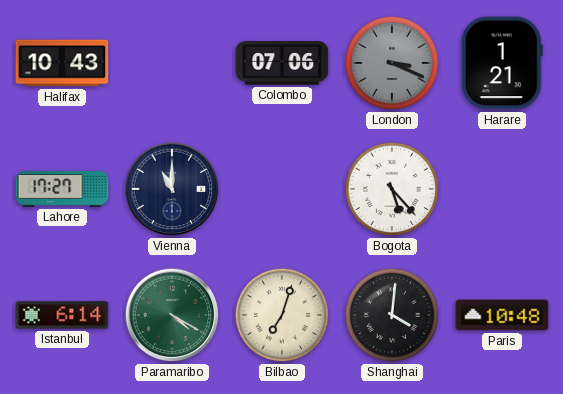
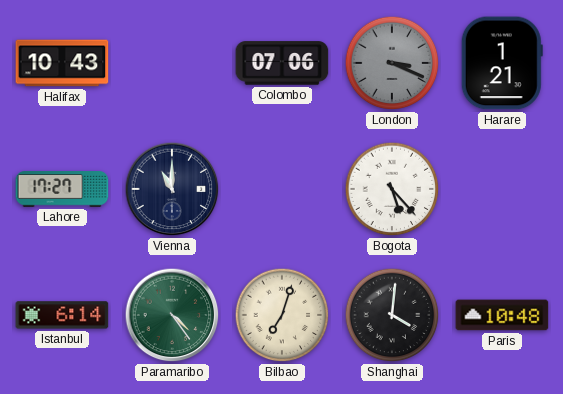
Paramaribo: 4:20 -> 4:24
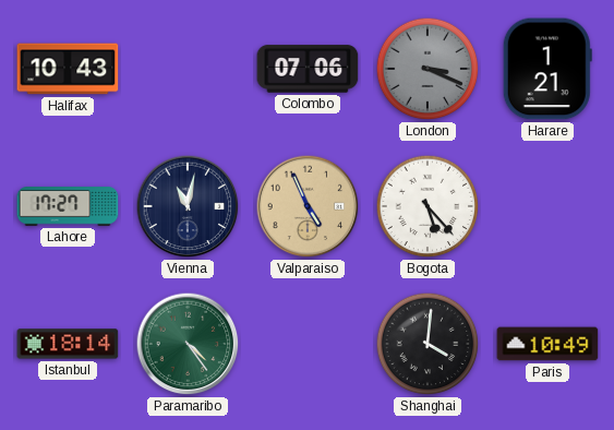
Vienna: 11:00 -> 11:02
Valparaiso: none -> 4:56
Istanbul: 6:14 -> 18:14
Bilbao: 7:03 -> none
Paris: 10:48 -> 10:49
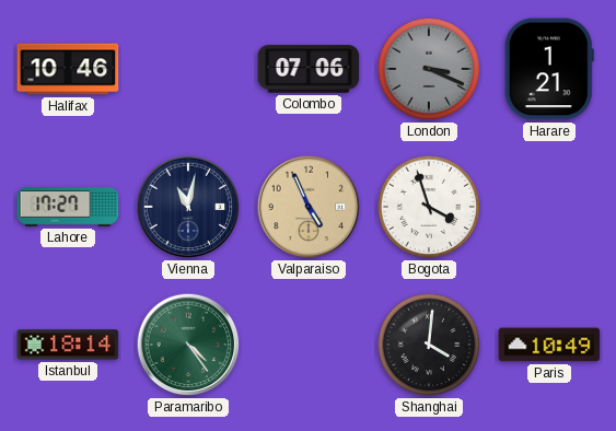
Halifax: 10:43 -> 10:46
Bogota: 5:23 -> 3:57
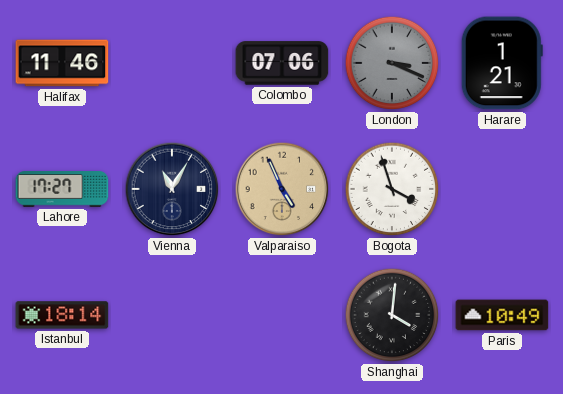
Halifax: 10:46 -> 11:46
Vienna: 11:02 -> 11:05
Paramaribo: 4:24 -> none
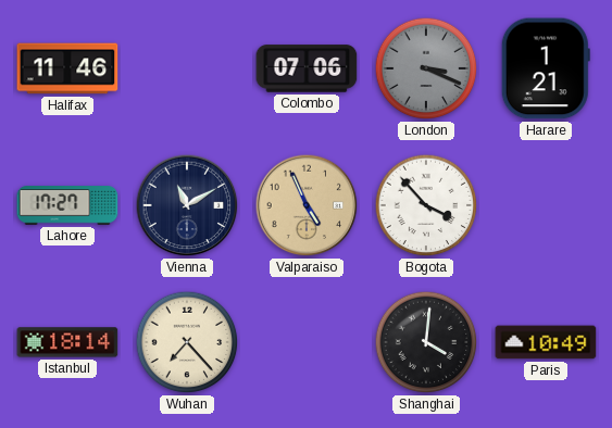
Vienna: 11:05 -> 11:10
Bogota: 3:57 -> 3:53
Wuhan: none -> 7:23
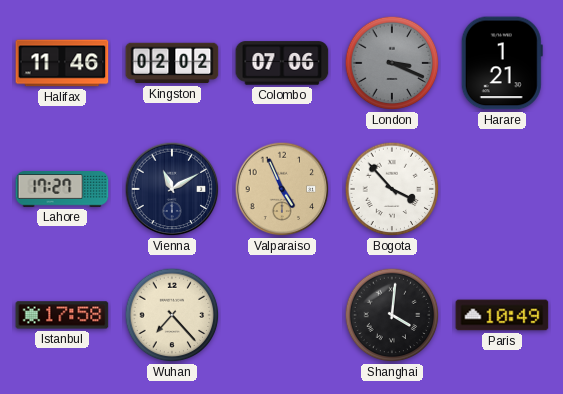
Kingston: none -> 02:02
Istanbul: 18:14 -> 17:58
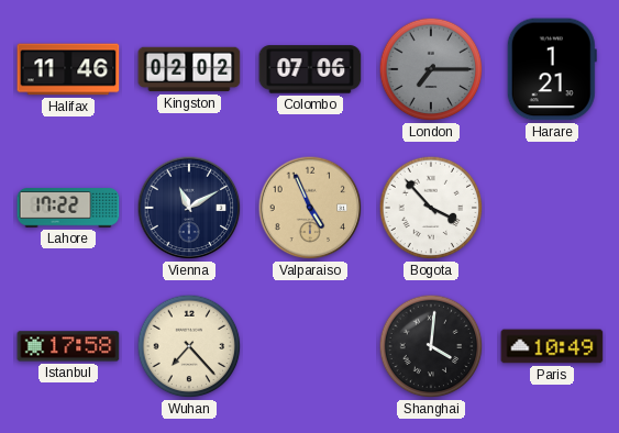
London: 3:19 -> 7:15
Lahore: 17:27 -> 17:22
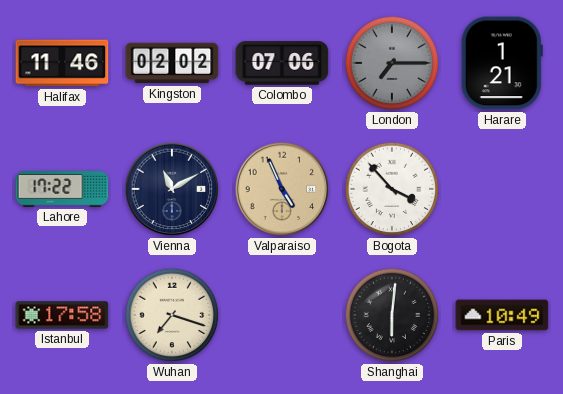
Wuhan: 7:23 -> 7:18
Shanghai: 4:01 -> 6:01
